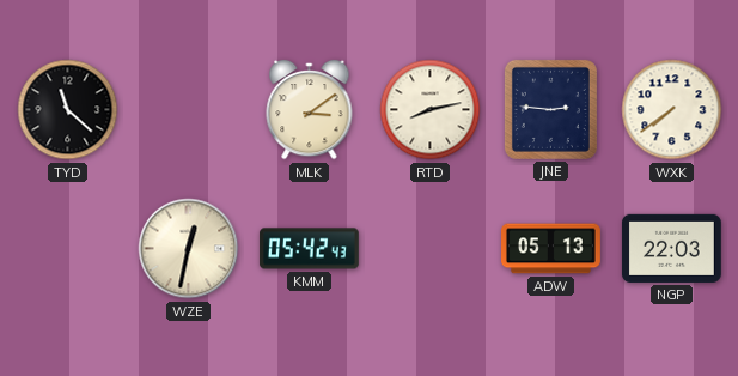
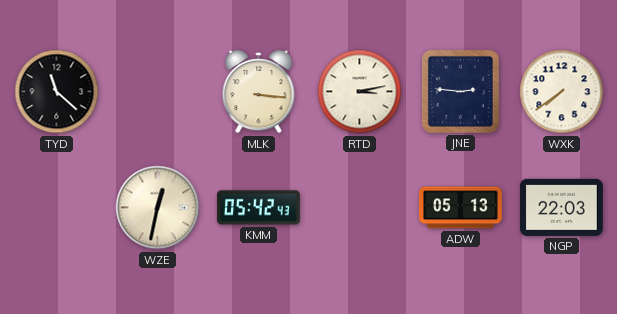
MLK: 3:09 -> 3:16
RTD: 8:13 -> 3:13
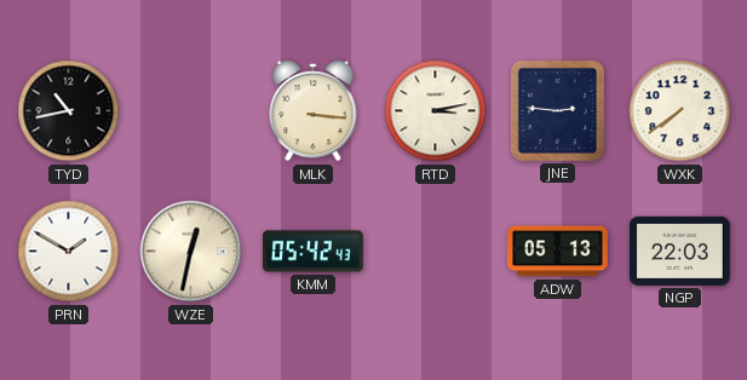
TYD: 11:22 -> 10:43
PRN: none -> 1:50
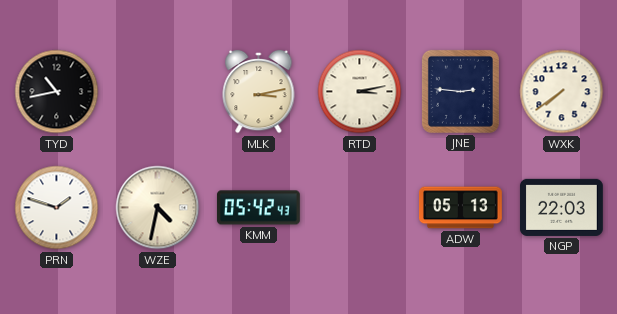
MLK: 3:16 -> 3:13
PRN: 1:50 -> 1:48
WZE: 12:32 -> 4:32
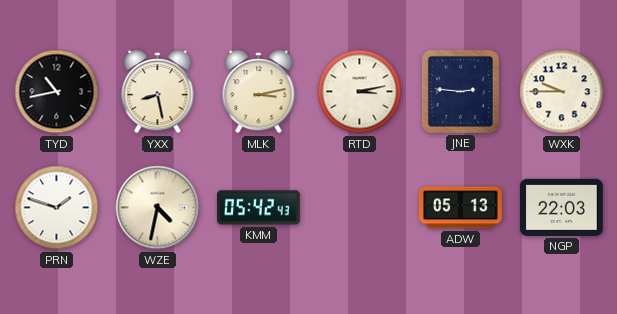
YXX: none -> 8:28
WXK: 7:39 -> 9:45
